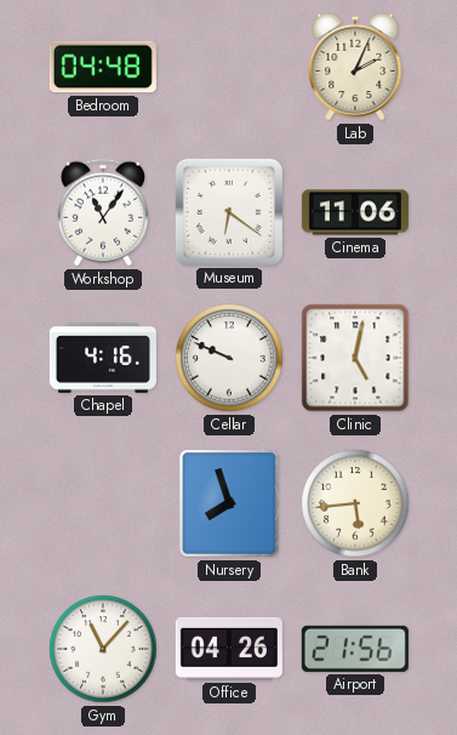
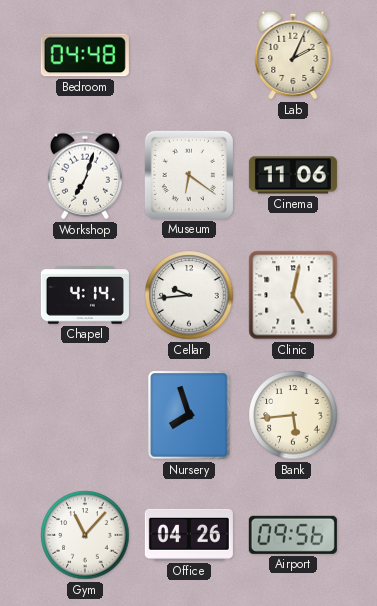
Workshop: 11:06 -> 7:03
Chapel: 4:16 -> 4:14
Cellar: 9:49 -> 9:44
Airport: 21:56 -> 09:56
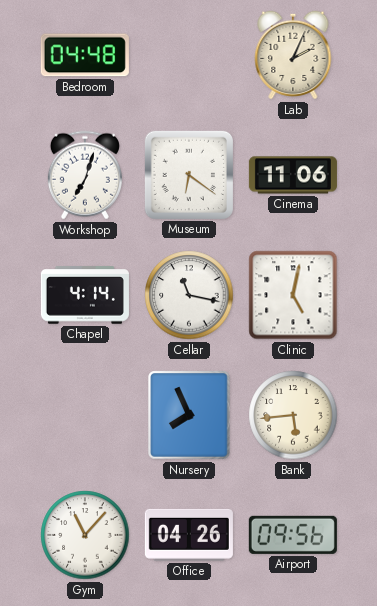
Cellar: 9:44 -> 11:17
Nursery: 7:57 -> 7:56
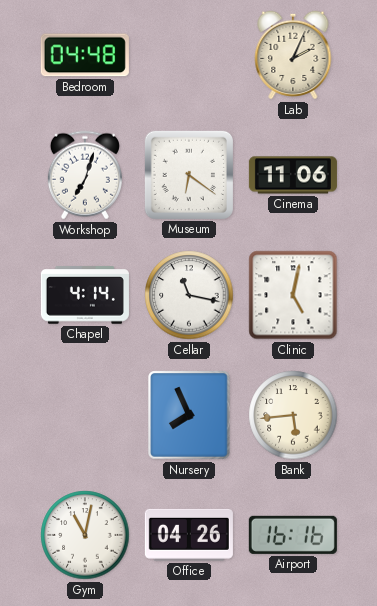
Gym: 11:07 -> 11:02
Airport: 09:56 -> 16:16
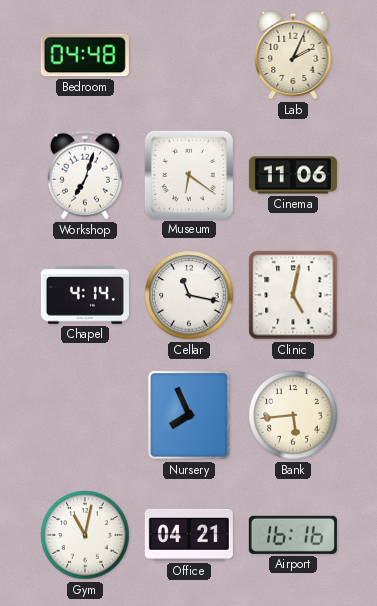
Office: 04:26 -> 04:21
